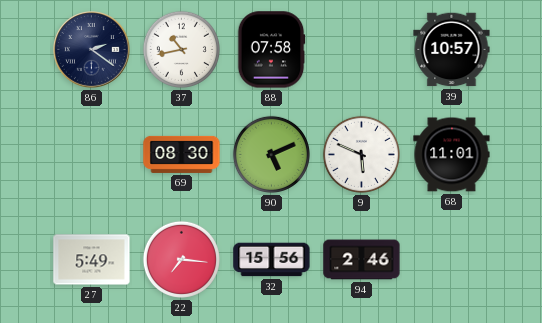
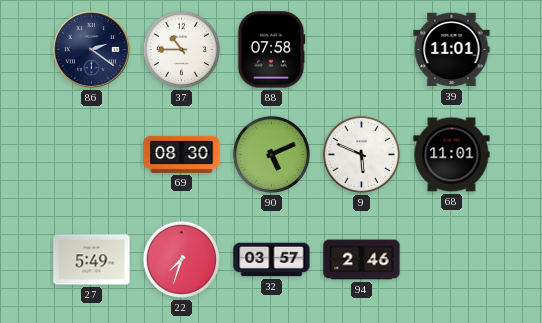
37: 10:43 -> 10:45
39: 10:57 -> 11:01
22: 7:16 -> 7:33
32: 15:56 -> 03:57
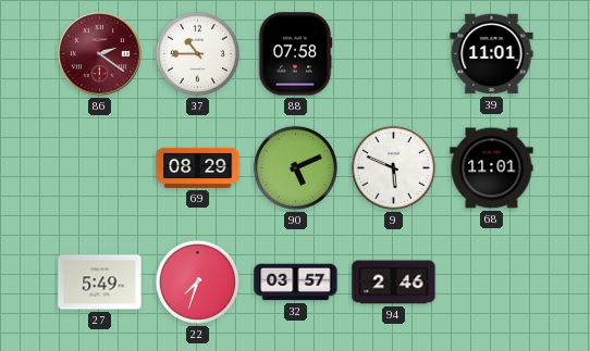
86 dial: navy -> burgundy
69: 08:30 -> 08:29
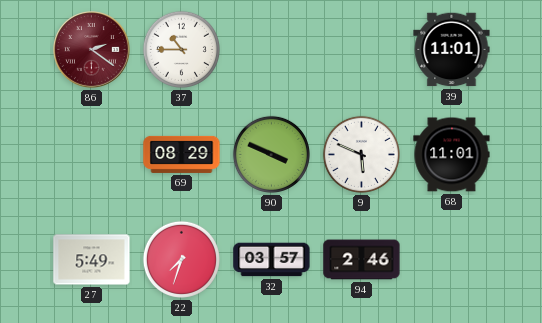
88: 07:58 -> none
90: 5:11 -> 3:49
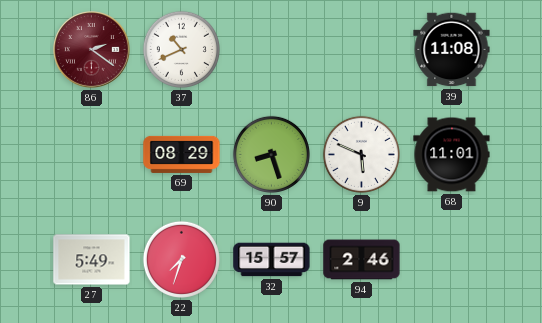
37: 10:45 -> 10:41
39: 11:01 -> 11:08
90: 3:49 -> 8:27
32: 03:57 -> 15:57
